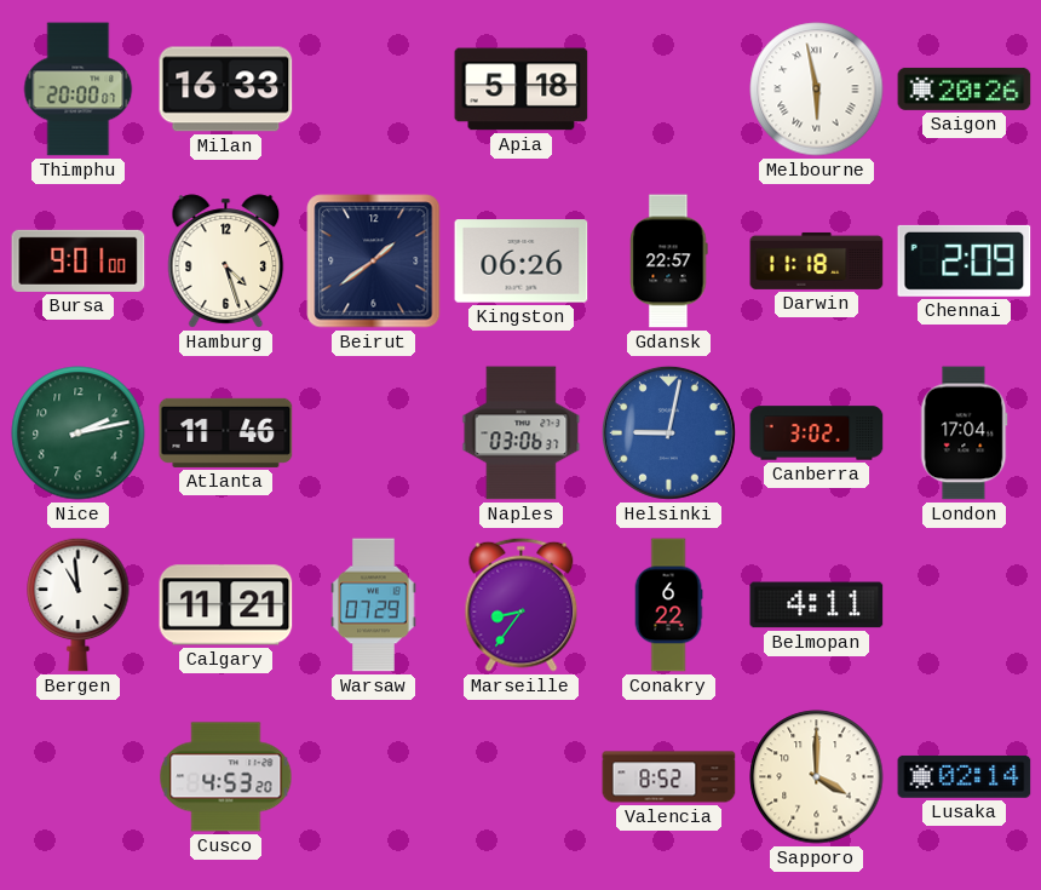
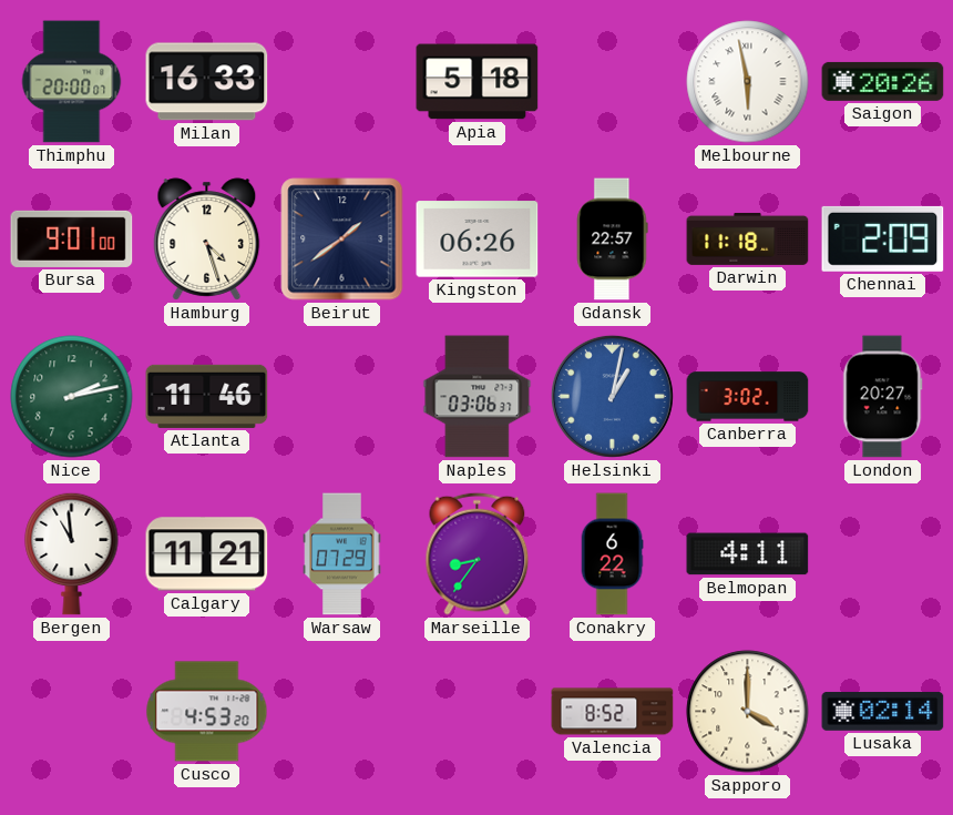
Helsinki: 9:02 -> 1:02
London: 17:04 -> 20:27
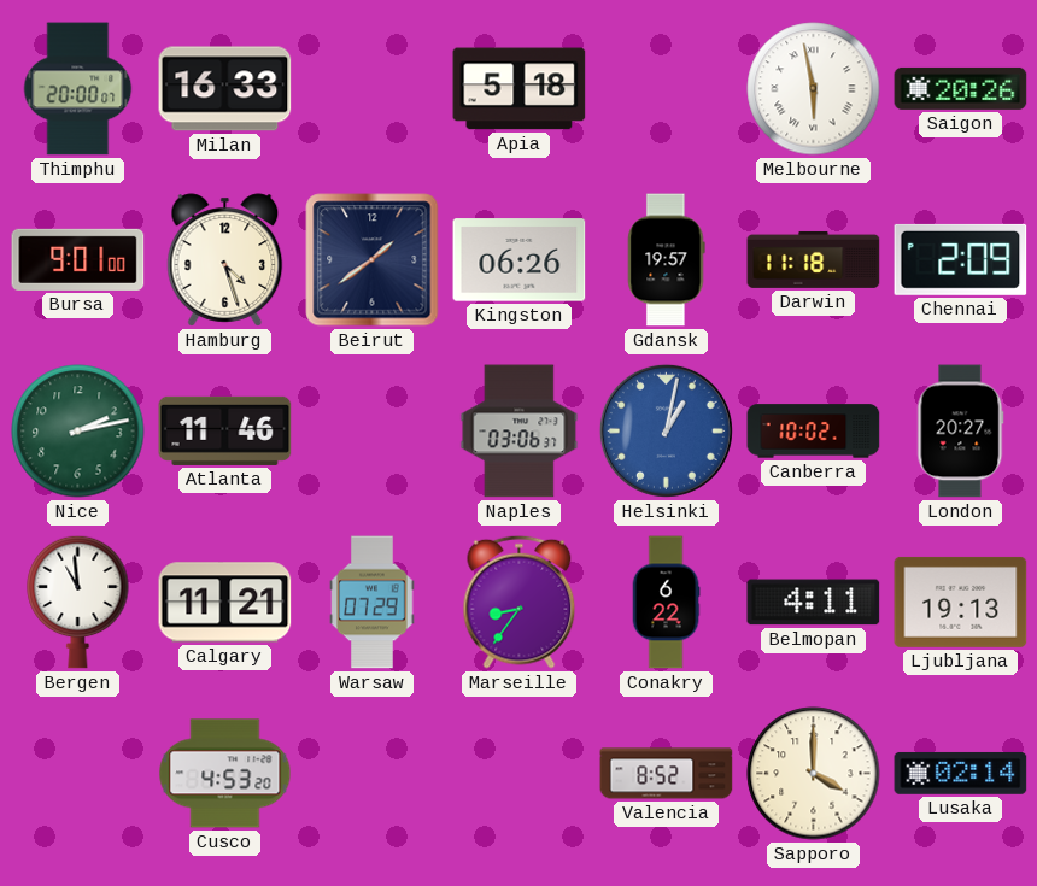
Gdansk: 22:57 -> 19:57
Canberra: 3:02 -> 10:02
Ljubljana: none -> 19:13
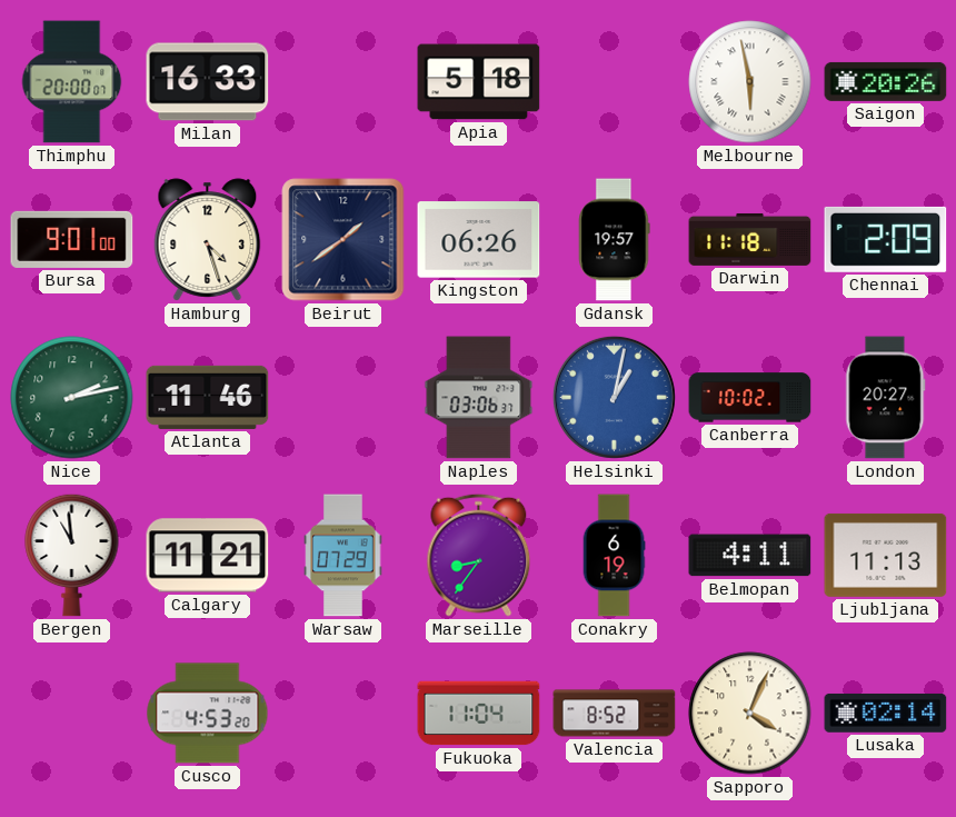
Conakry: 6:22 -> 6:19
Ljubljana: 19:13 -> 11:13
Fukuoka: none -> 11:04
Sapporo: 4:00 -> 4:04
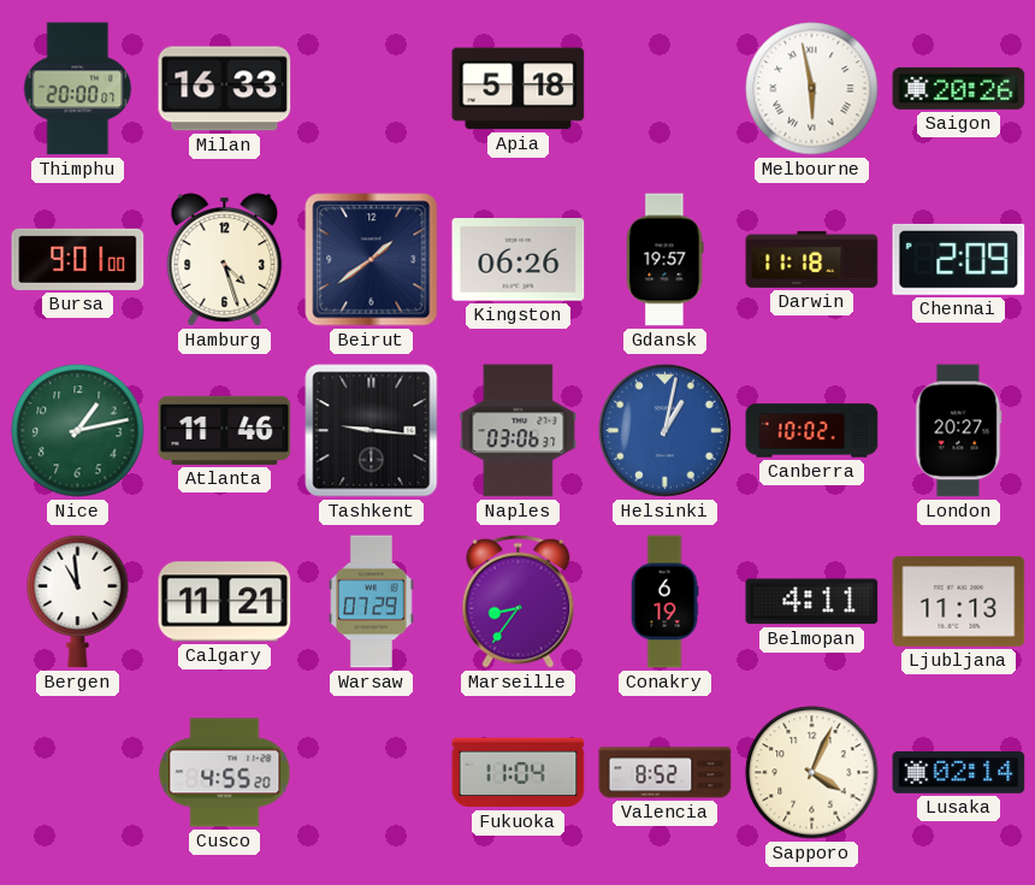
Nice: 2:13 -> 1:13
Tashkent: none -> 9:16
Cusco: 4:53 -> 4:55
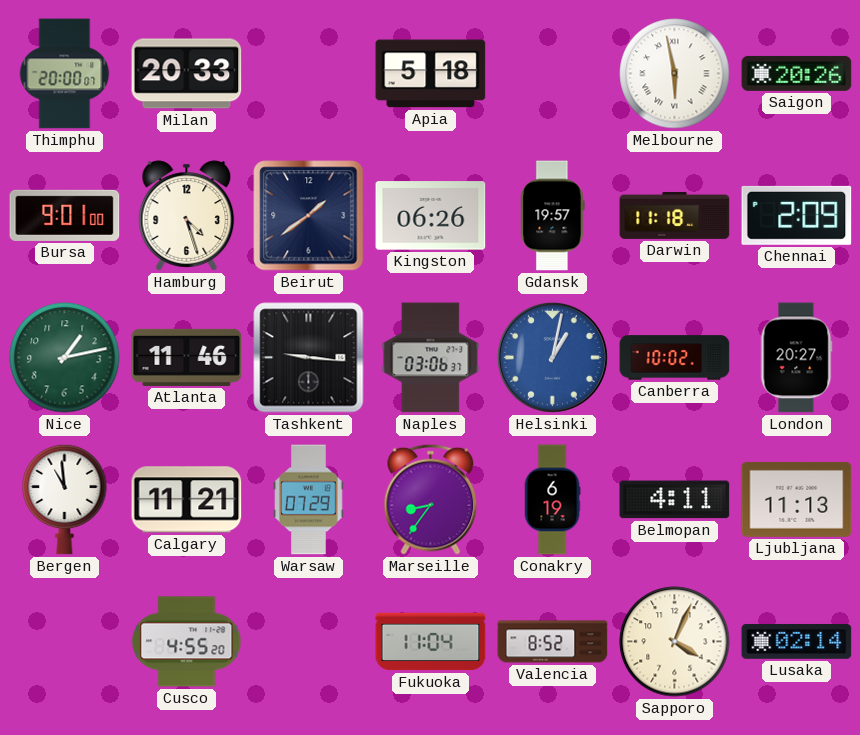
Milan: 16:33 -> 20:33
